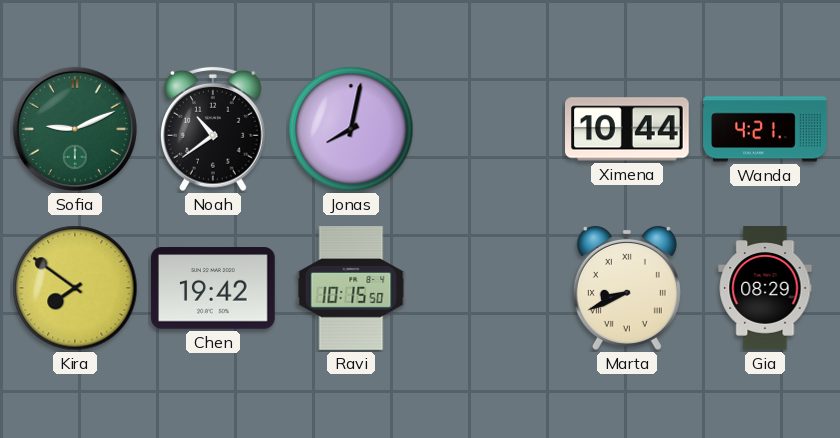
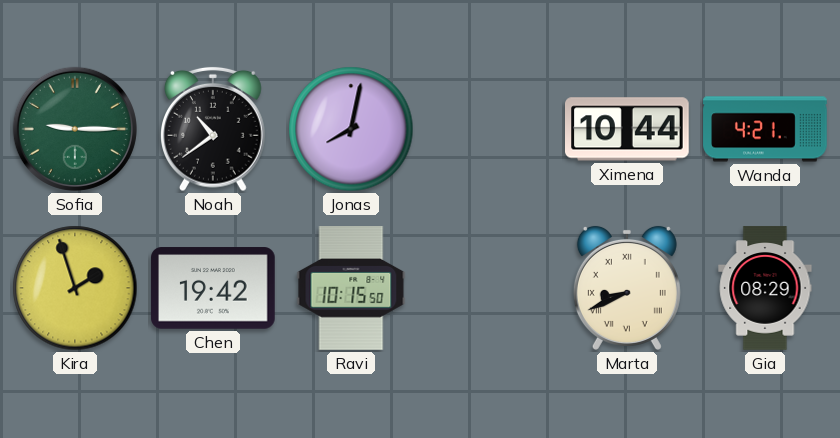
Sofia: 9:11 -> 9:15
Kira: 7:51 -> 1:57
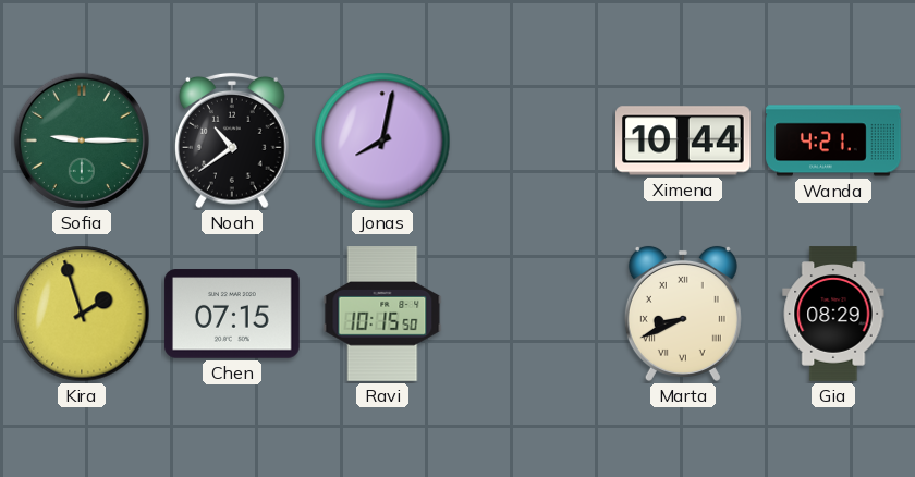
Chen: 19:42 -> 07:15
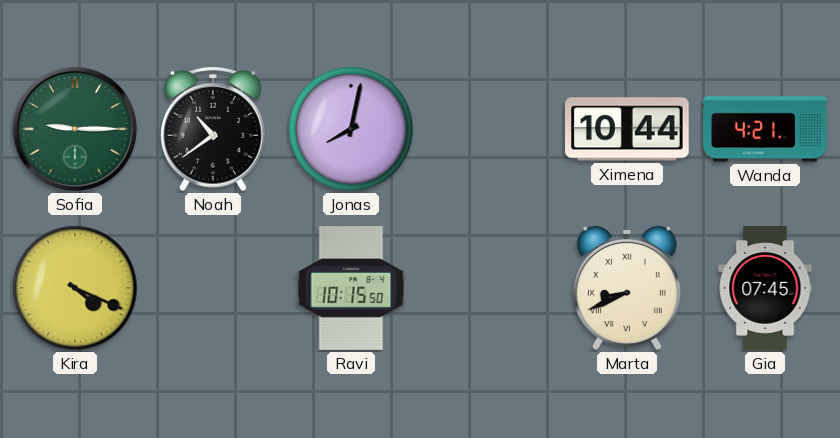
Kira: 1:57 -> 4:19
Chen: 07:15 -> none
Gia: 08:29 -> 07:45
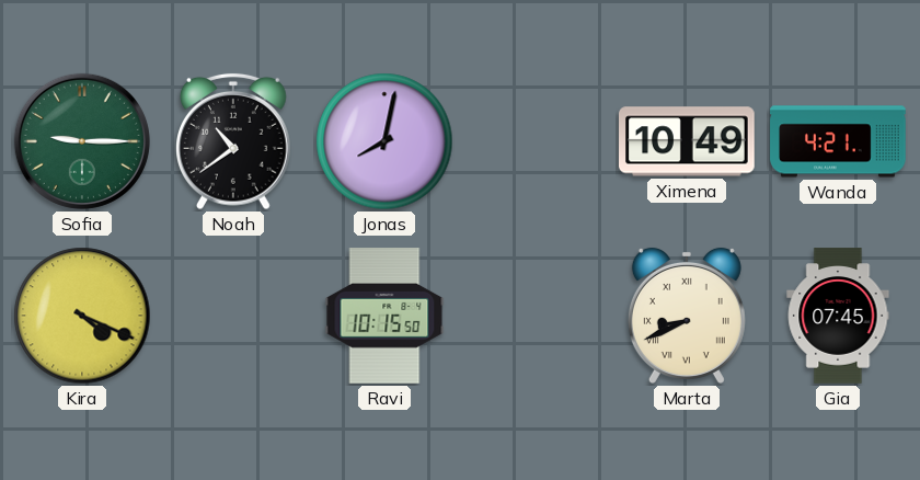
Ximena: 10:44 -> 10:49
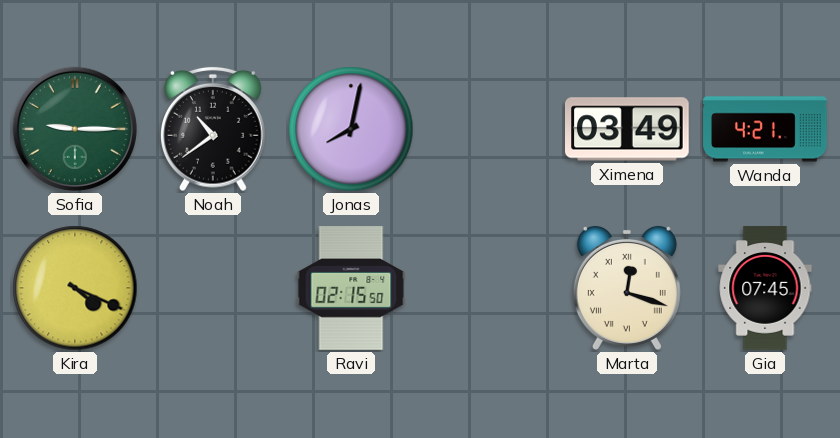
Ximena: 10:49 -> 03:49
Ravi: 10:15 -> 02:15
Marta: 8:41 -> 12:18
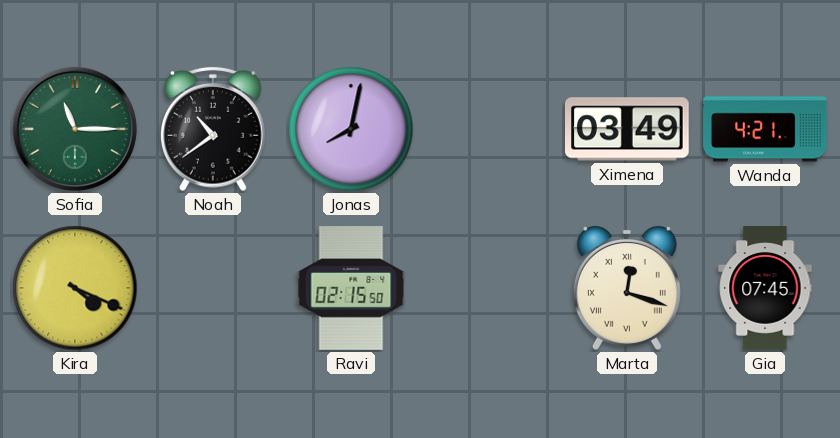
Sofia: 9:15 -> 11:15
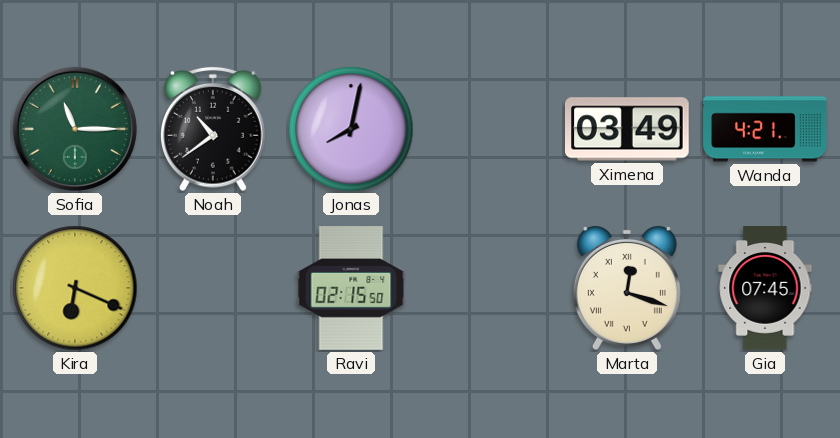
Kira: 4:19 -> 6:19
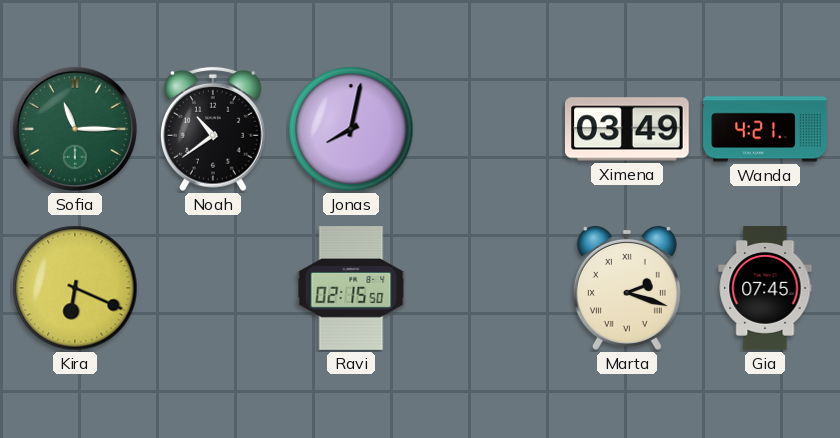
Marta: 12:18 -> 2:18
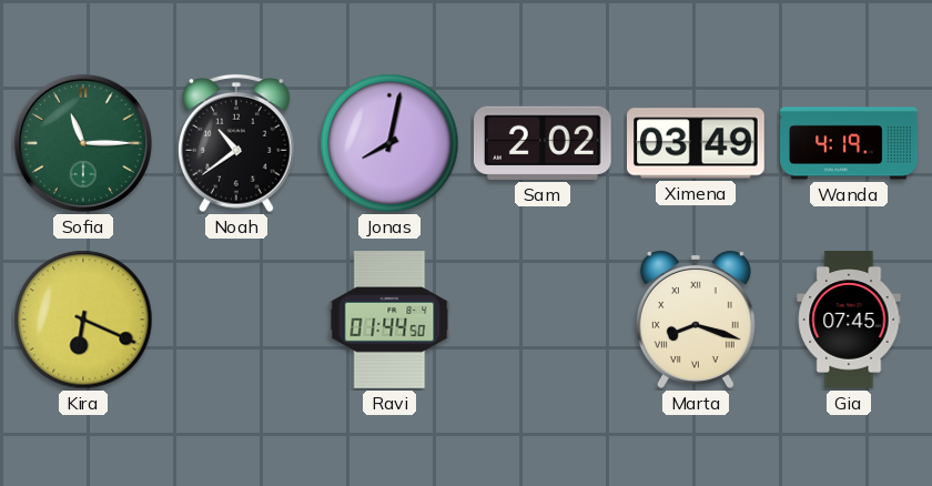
Sam: none -> 2:02
Wanda: 4:21 -> 4:19
Ravi: 02:15 -> 01:44
Marta: 2:18 -> 8:18
